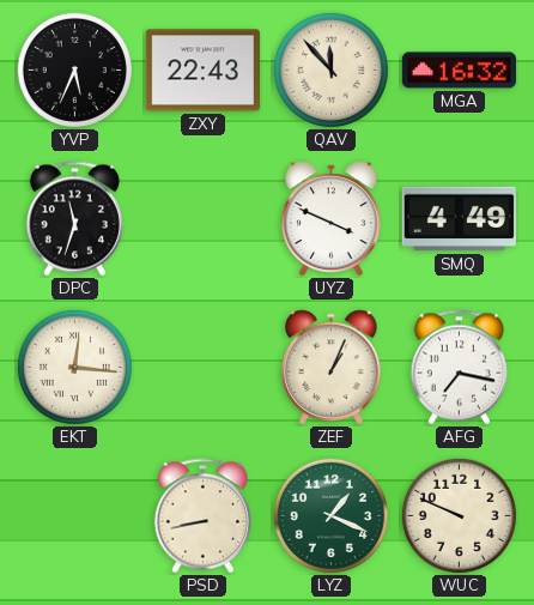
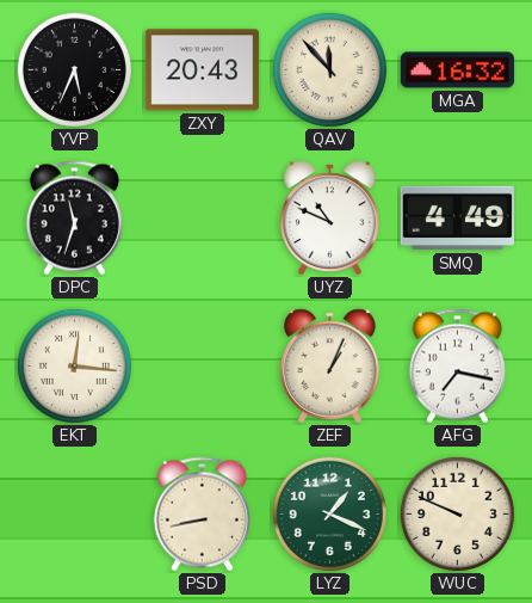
ZXY: 22:43 -> 20:43
UYZ: 3:49 -> 10:49
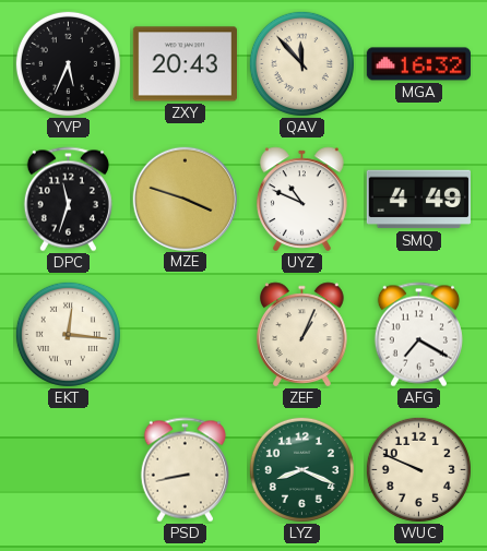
MZE: none -> 3:48
AFG: 7:17 -> 7:20
LYZ: 1:19 -> 8:19
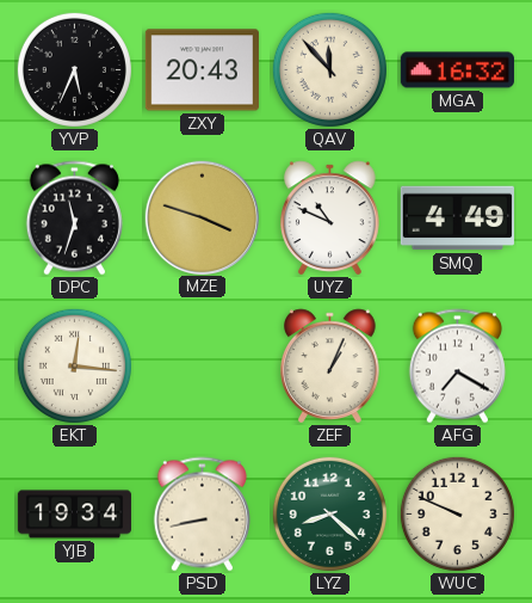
YJB: none -> 19:34
LYZ: 8:19 -> 8:22
